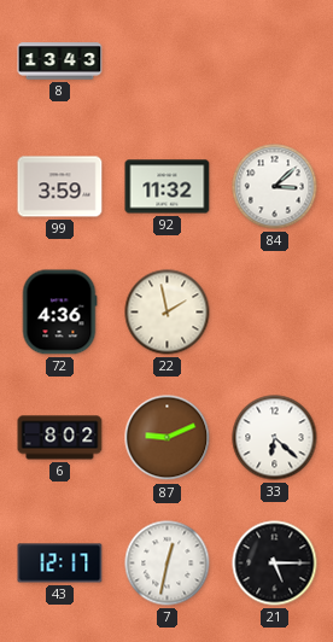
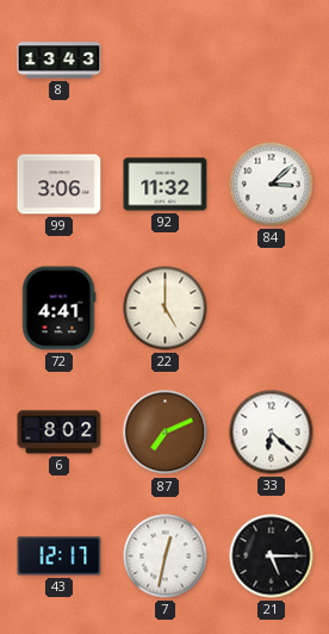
99: 3:59 -> 3:06
72: 4:36 -> 4:41
22: 1:58 -> 5:00
87: 9:11 -> 7:11
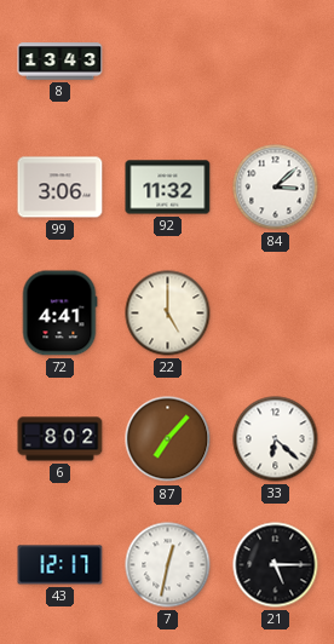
87: 7:11 -> 7:07
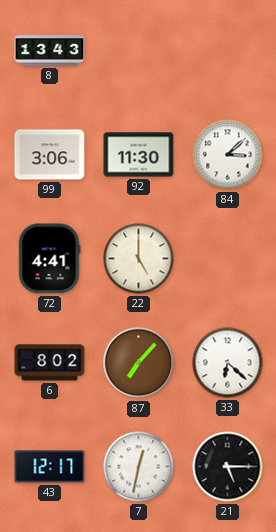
92: 11:32 -> 11:30
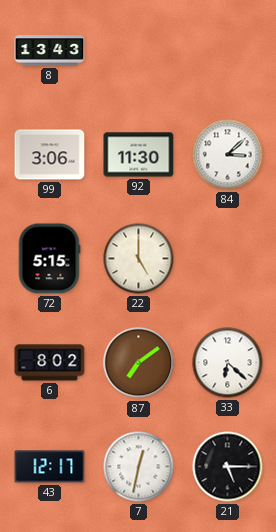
72: 4:41 -> 5:15
87: 7:07 -> 7:09
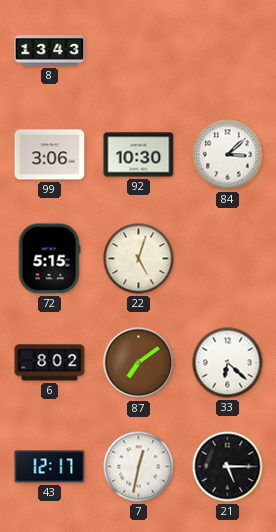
92: 11:30 -> 10:30
22: 5:00 -> 5:03
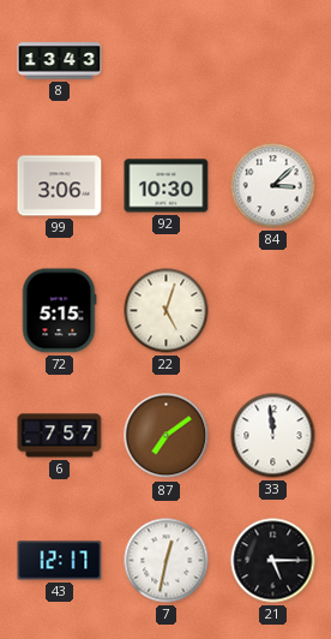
6: 8:02 -> 7:57
33: 6:22 -> 11:59
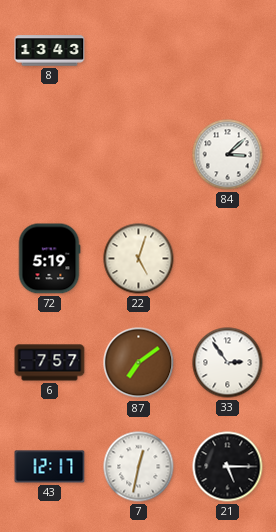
99: 3:06 -> none
92: 10:30 -> none
72: 5:15 -> 5:19
33: 11:59 -> 2:54
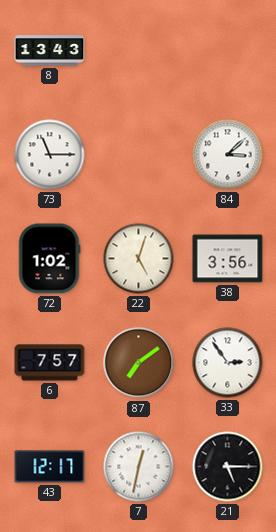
73: none -> 11:15
72: 5:19 -> 1:02
38: none -> 3:56
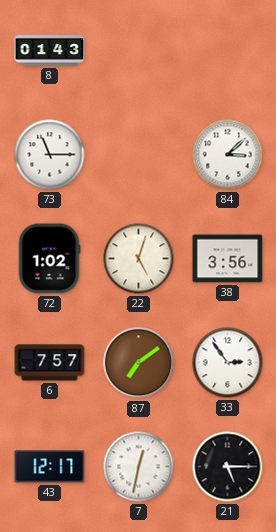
8: 13:43 -> 01:43
